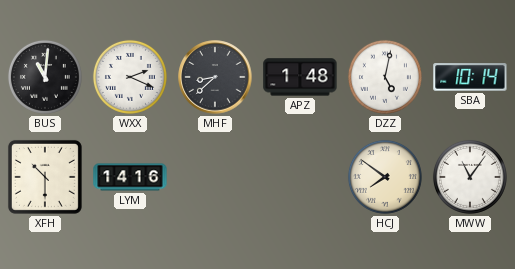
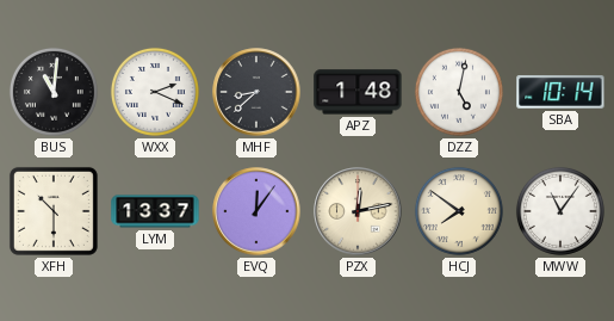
LYM: 14:16 -> 13:37
EVQ: none -> 12:06
PZX: none -> 12:13
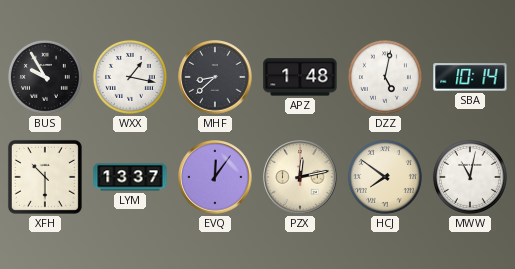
BUS: 11:01 -> 9:55
WXX: 2:19 -> 1:17
MWW: 11:06 -> 11:02
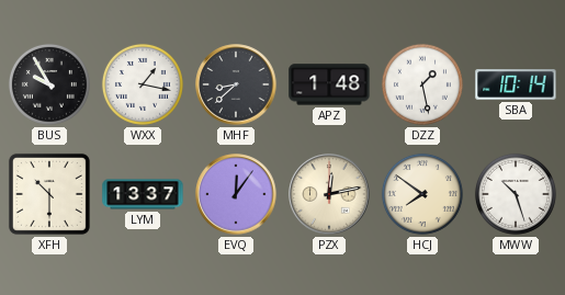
DZZ: 5:02 -> 1:28
MWW: 11:02 -> 10:27
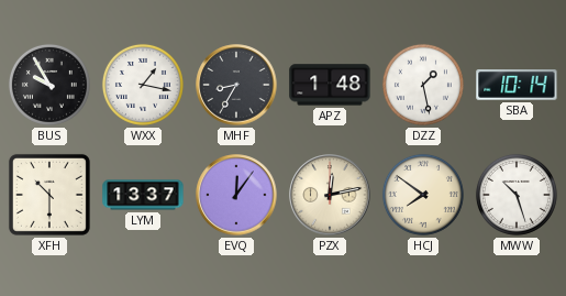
MHF: 8:38 -> 8:35
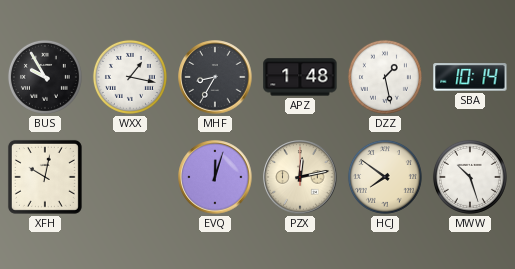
XFH: 10:30 -> 10:02
LYM: 13:37 -> none
EVQ: 12:06 -> 12:03
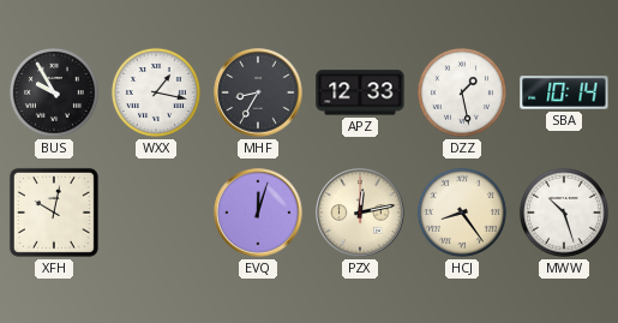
APZ: 1:48 -> 12:33
HCJ: 7:51 -> 8:24
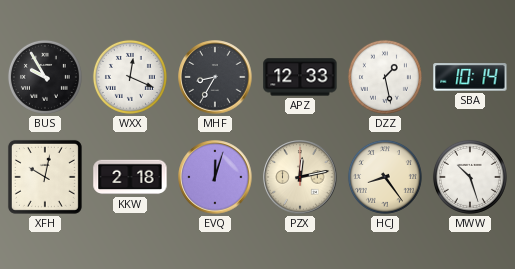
WXX: 1:17 -> 12:19
KKW: none -> 2:18
